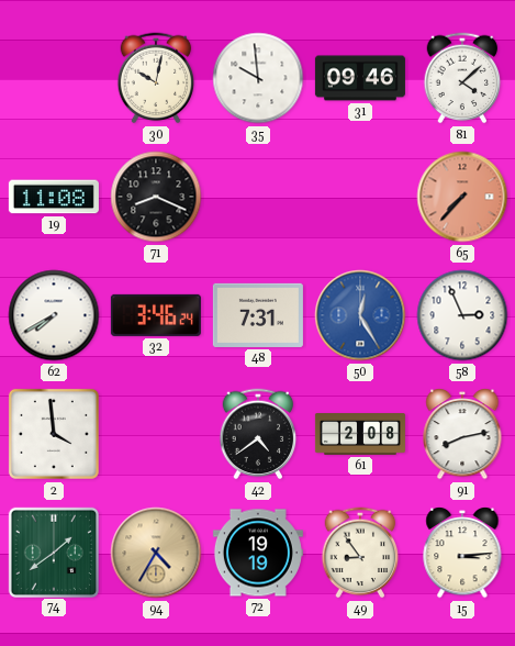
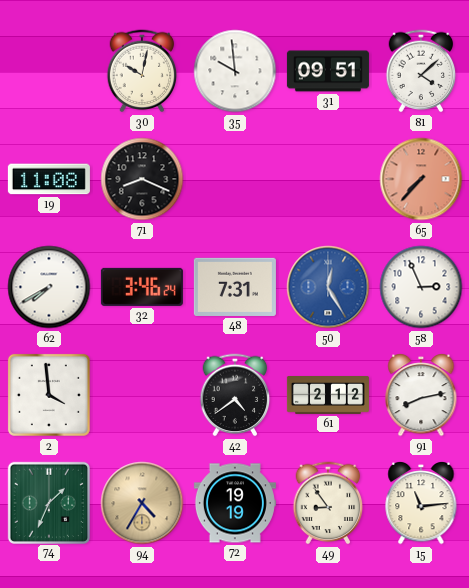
31: 09:46 -> 09:51
61: 2:08 -> 2:12
74: 1:39 -> 1:34
15: 3:14 -> 11:14
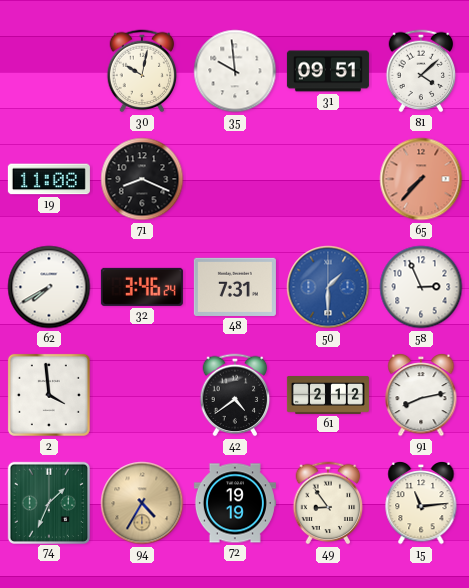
50: 12:25 -> 1:30
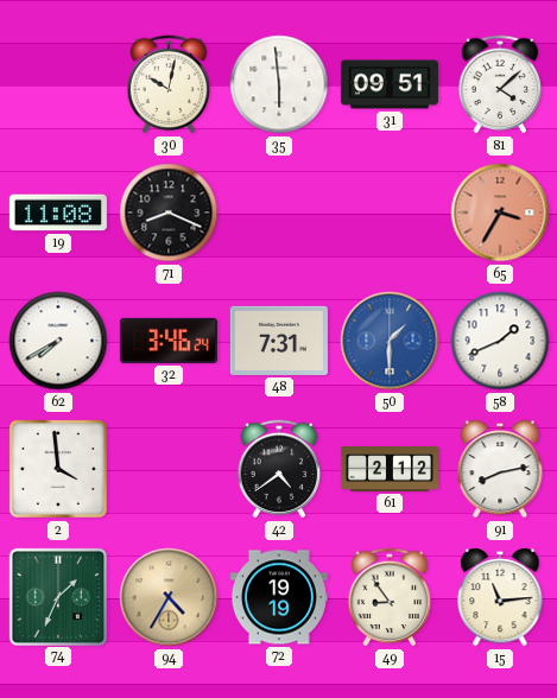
35: 9:59 -> 5:59
65: 7:37 -> 3:35
58: 2:56 -> 1:41
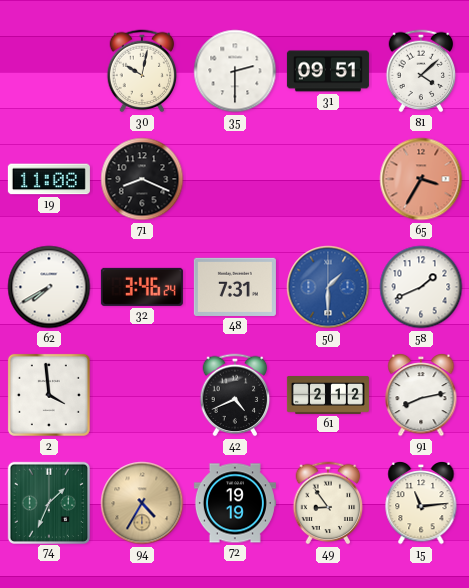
35: 5:59 -> 2:30
42: 4:39 -> 4:41
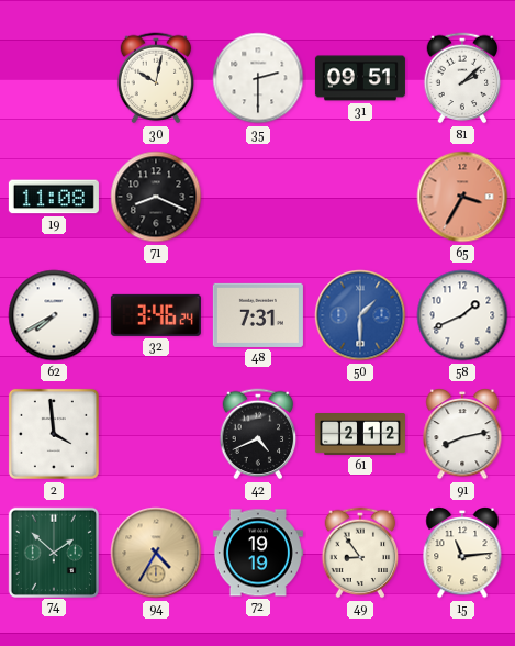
81: 4:08 -> 2:08
74: 1:34 -> 1:52
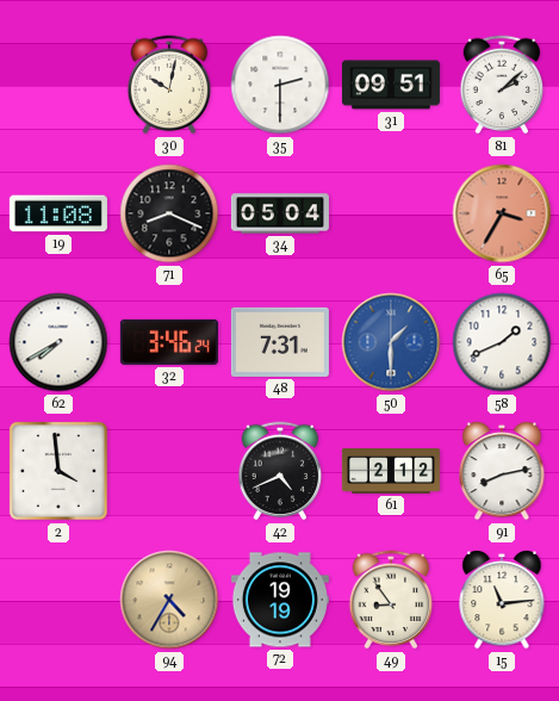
34: none -> 05:04
74: 1:52 -> none
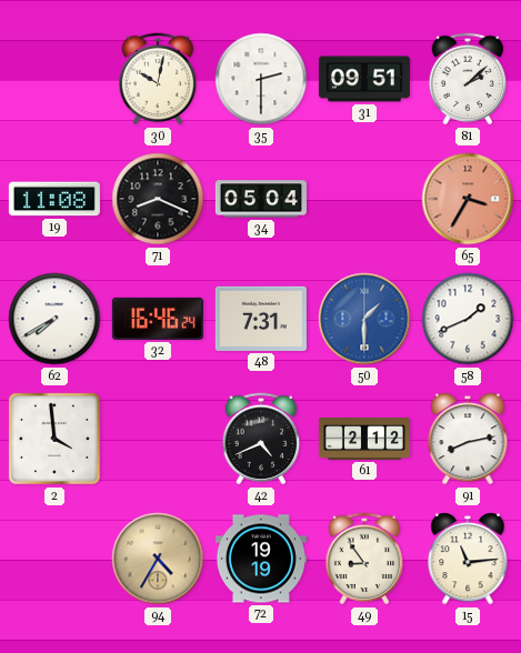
32: 3:46 -> 16:46
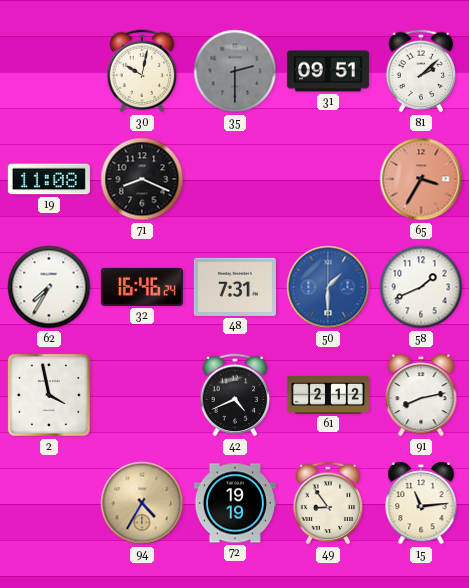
35 dial: white -> grey
34: 05:04 -> none
62: 7:40 -> 7:35
2: 3:59 -> 3:58
